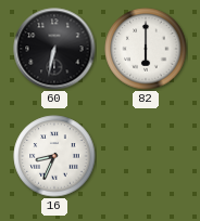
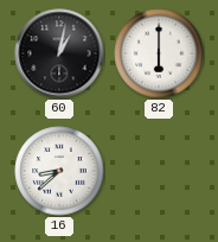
60: 6:32 -> 1:02
16: 8:34 -> 8:38
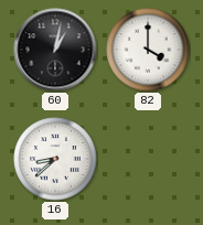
82: 6:00 -> 4:00
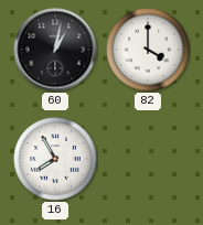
16: 8:38 -> 7:55
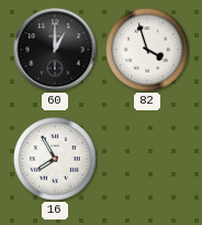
60: 1:02 -> 1:00
82: 4:00 -> 3:57
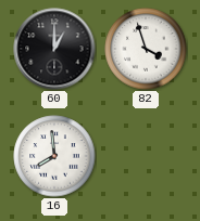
16: 7:55 -> 7:59
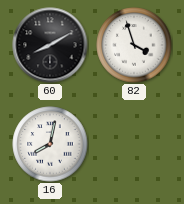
60: 1:00 -> 8:10
16: 7:59 -> 8:02
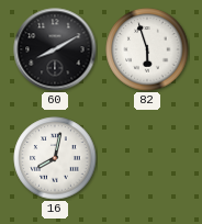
82: 3:57 -> 5:57
